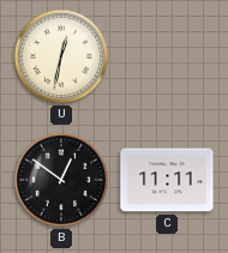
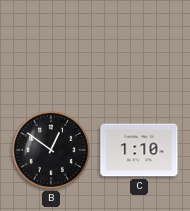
U: 12:32 -> none
C: 11:11 -> 1:10
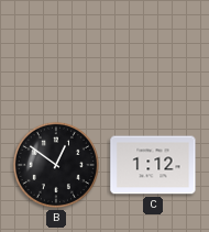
C: 1:10 -> 1:12
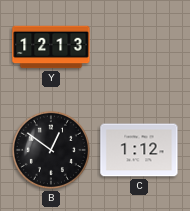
Y: none -> 12:13
